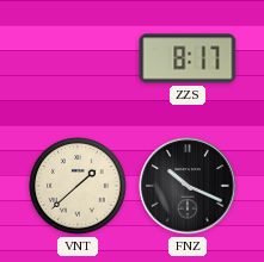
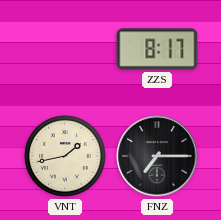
VNT: 1:38 -> 1:43
FNZ: 10:19 -> 7:15
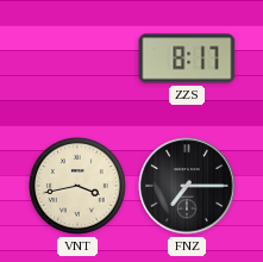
VNT: 1:43 -> 3:43
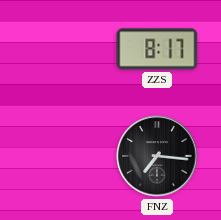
VNT: 3:43 -> none
FNZ: 7:15 -> 7:16
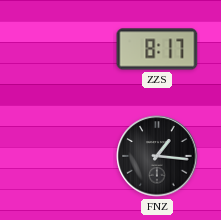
FNZ: 7:16 -> 1:16
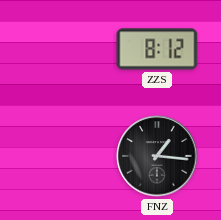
ZZS: 8:17 -> 8:12
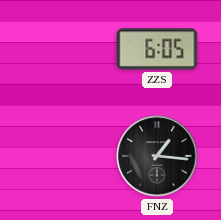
ZZS: 8:12 -> 6:05
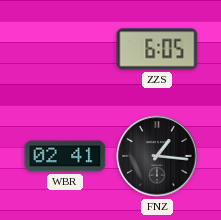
WBR: none -> 02:41
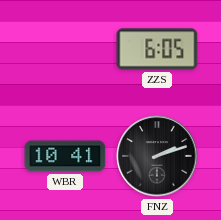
WBR: 02:41 -> 10:41
FNZ: 1:16 -> 2:12
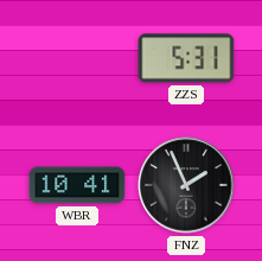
ZZS: 6:05 -> 5:31
FNZ: 2:12 -> 1:56
